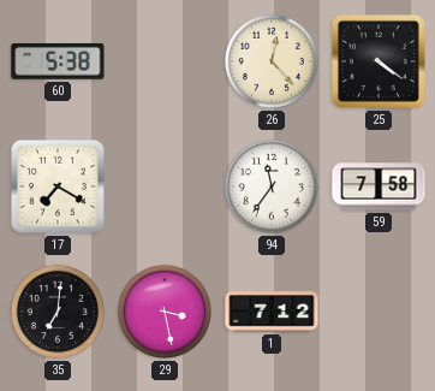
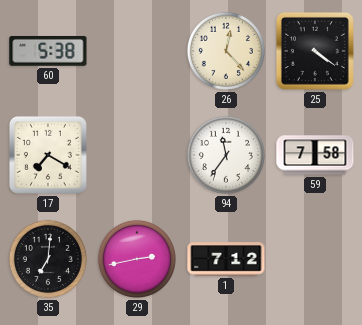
29: 3:28 -> 2:43
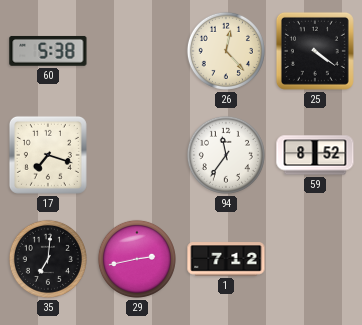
17: 7:20 -> 7:18
59: 7:58 -> 8:52
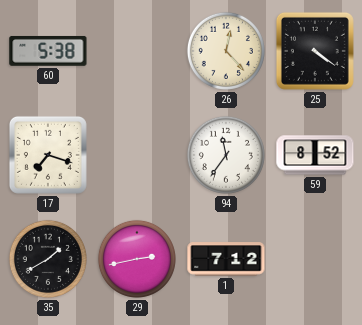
35: 7:01 -> 1:40
